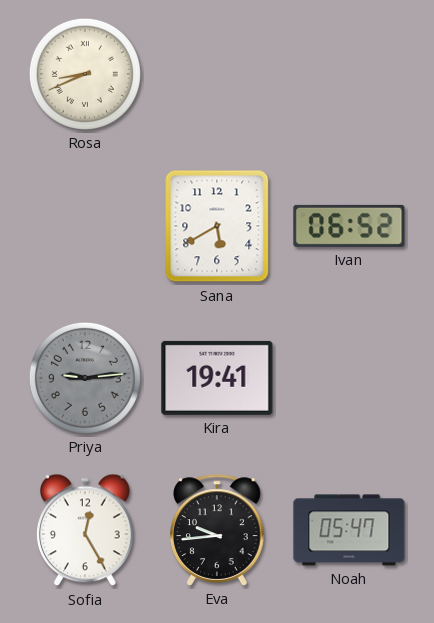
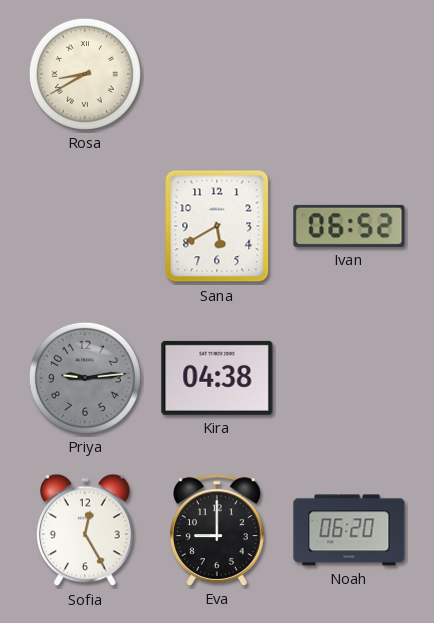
Rosa: 8:41 -> 8:40
Kira: 19:41 -> 04:38
Eva: 9:44 -> 9:00
Noah: 05:47 -> 06:20
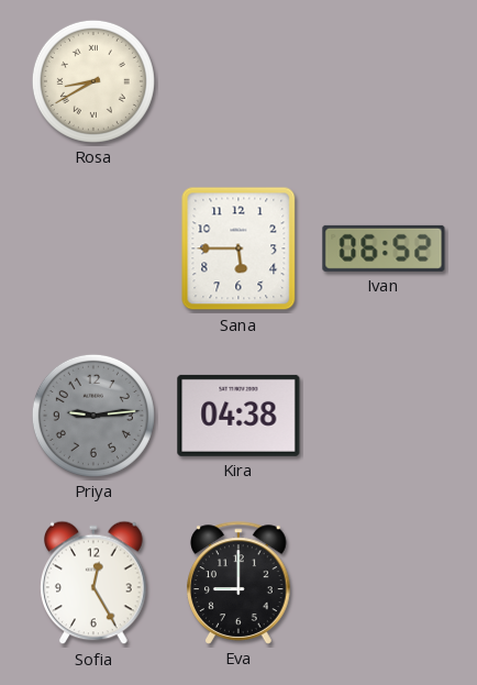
Sana: 5:40 -> 5:45
Noah: 06:20 -> none
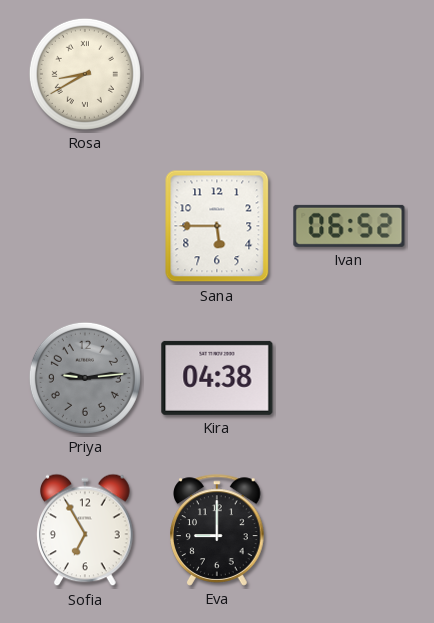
Sofia: 12:25 -> 6:55
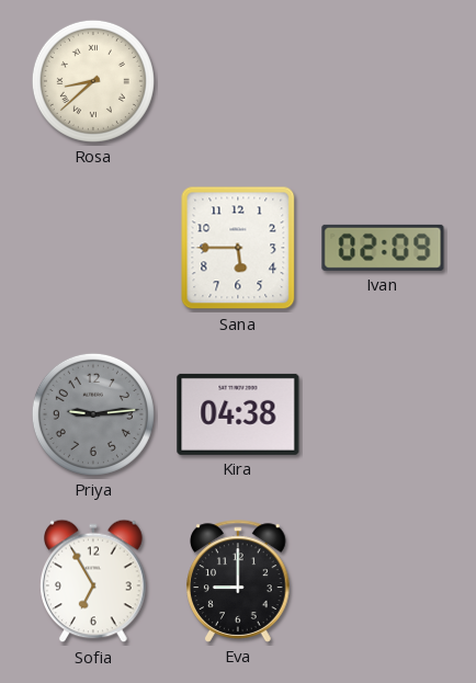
Rosa: 8:40 -> 8:38
Ivan: 06:52 -> 02:09
